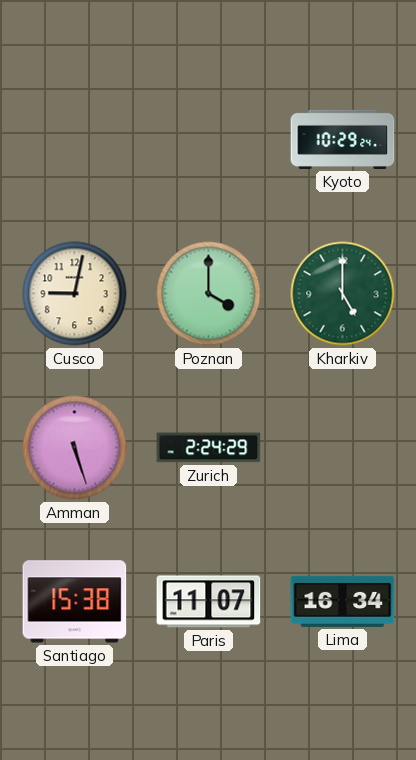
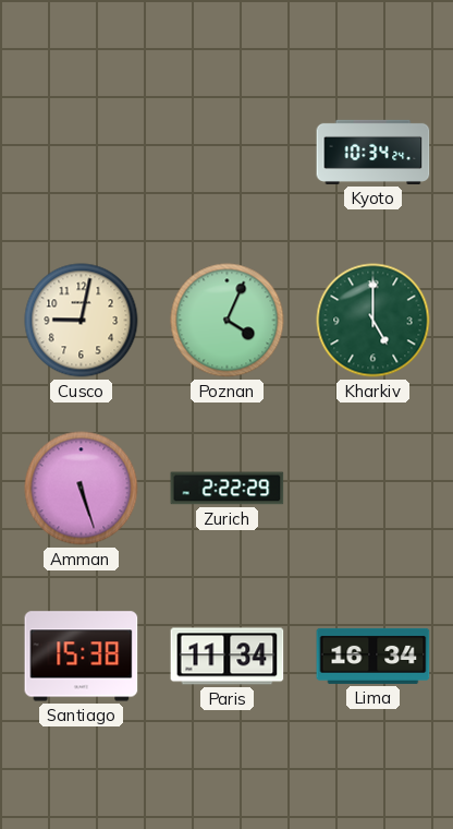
Kyoto: 10:29 -> 10:34
Poznan: 4:00 -> 4:04
Zurich: 2:24 -> 2:22
Paris: 11:07 -> 11:34
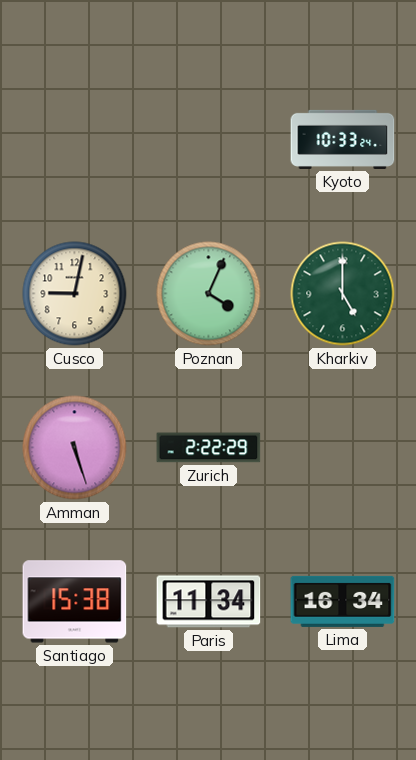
Kyoto: 10:34 -> 10:33
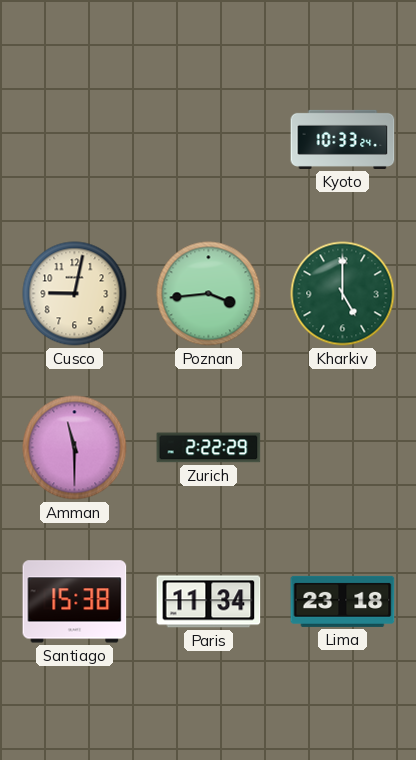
Poznan: 4:04 -> 3:44
Amman: 5:27 -> 11:30
Lima: 16:34 -> 23:18
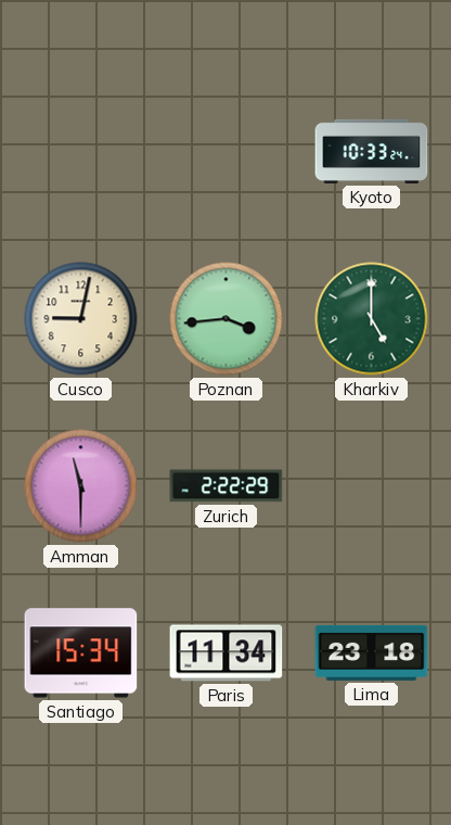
Santiago: 15:38 -> 15:34
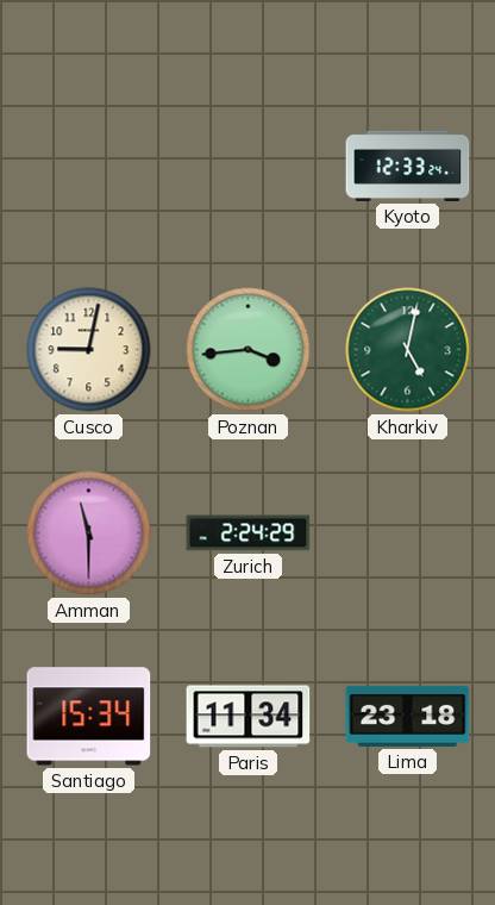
Kyoto: 10:33 -> 12:33
Kharkiv: 5:00 -> 5:02
Zurich: 2:22 -> 2:24
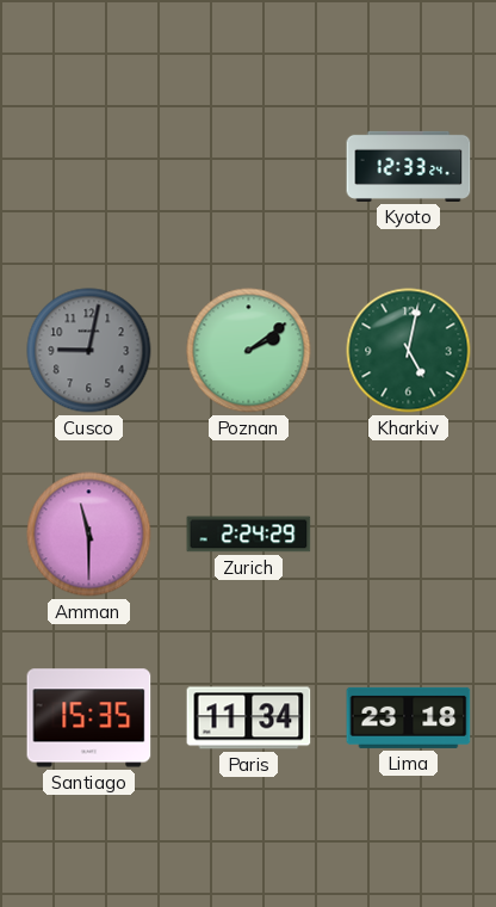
Cusco dial: cream -> grey
Poznan: 3:44 -> 2:09
Santiago: 15:34 -> 15:35
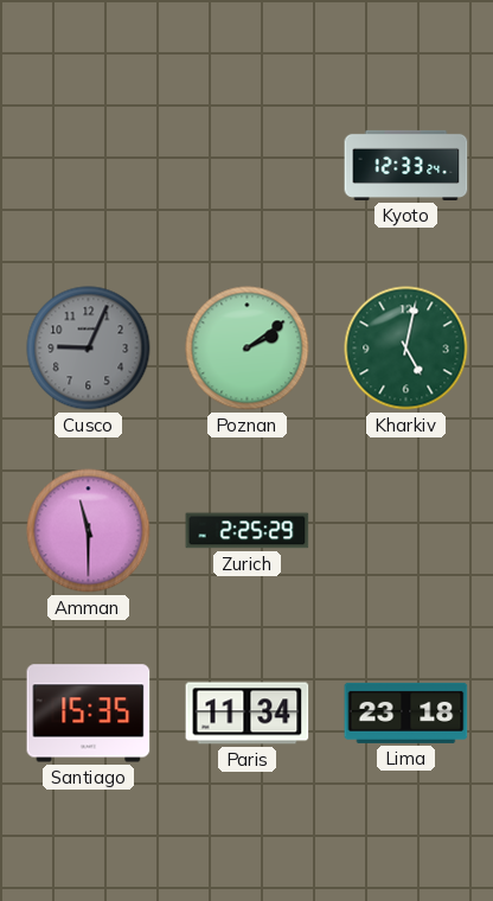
Cusco: 9:02 -> 9:04
Zurich: 2:24 -> 2:25
